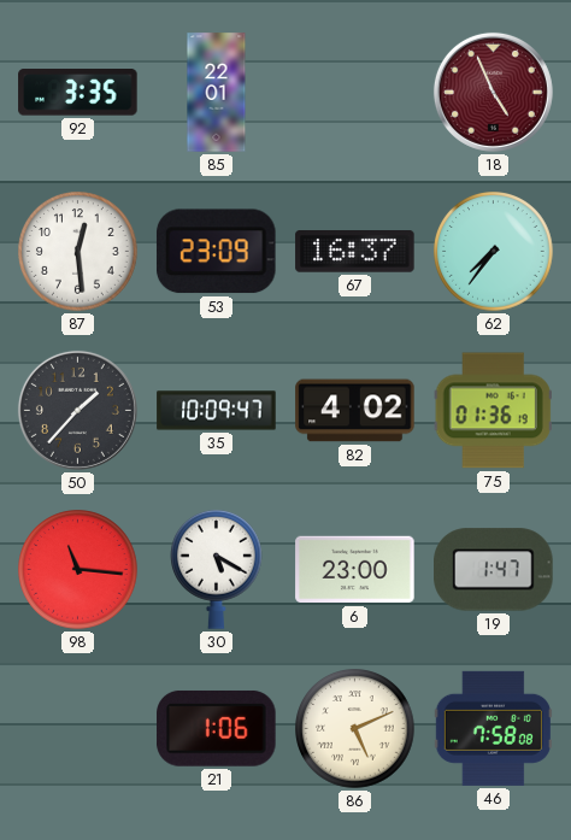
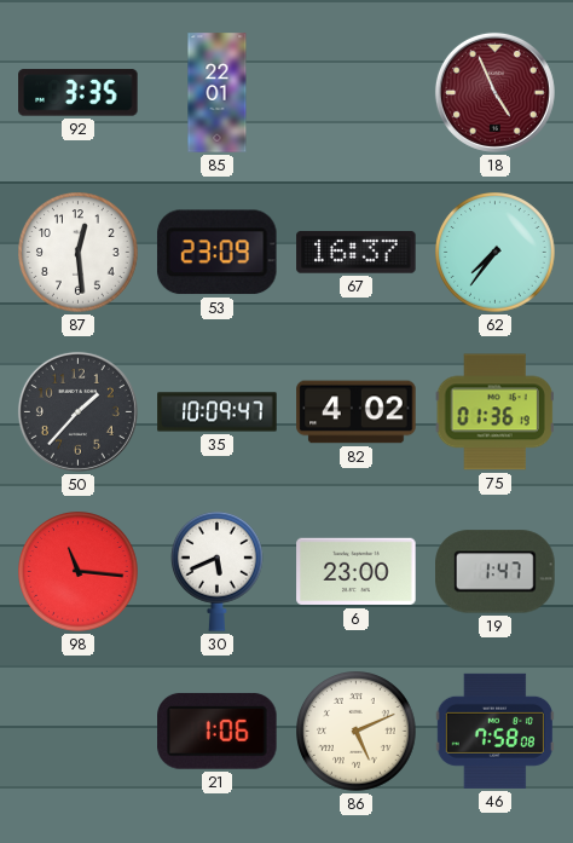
30: 5:20 -> 5:41
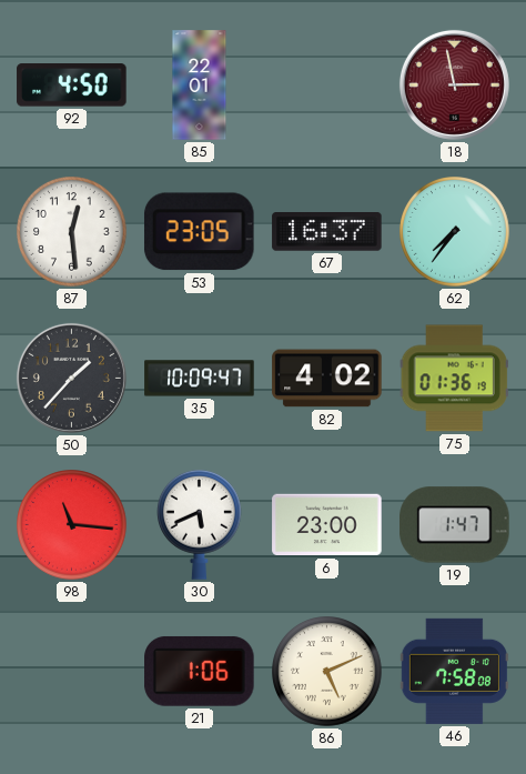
92: 3:35 -> 4:50
18: 4:56 -> 2:58
53: 23:09 -> 23:05
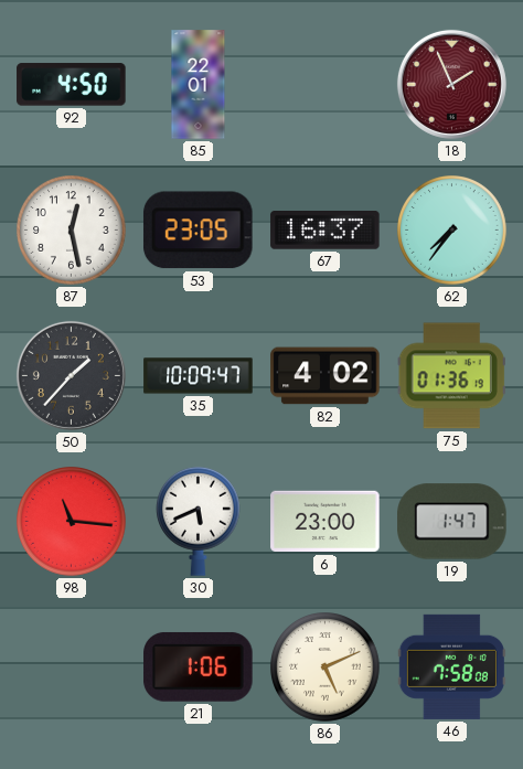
18: 2:58 -> 1:56
87: 12:29 -> 12:28
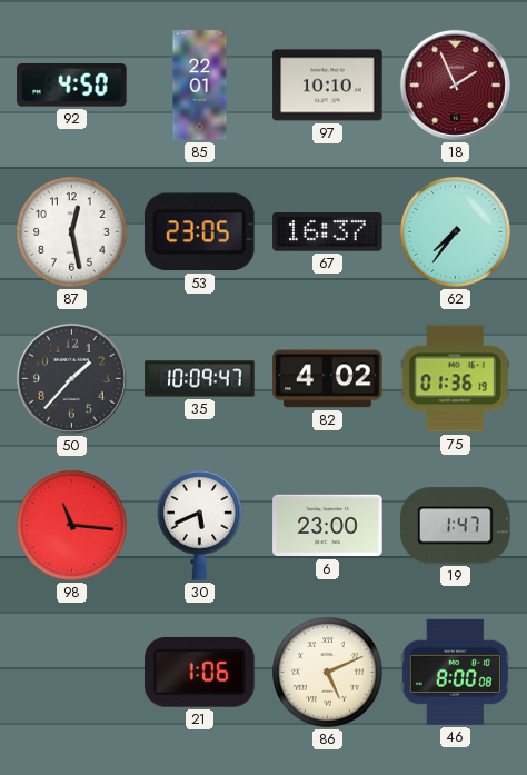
97: none -> 10:10
46: 7:58 -> 8:00
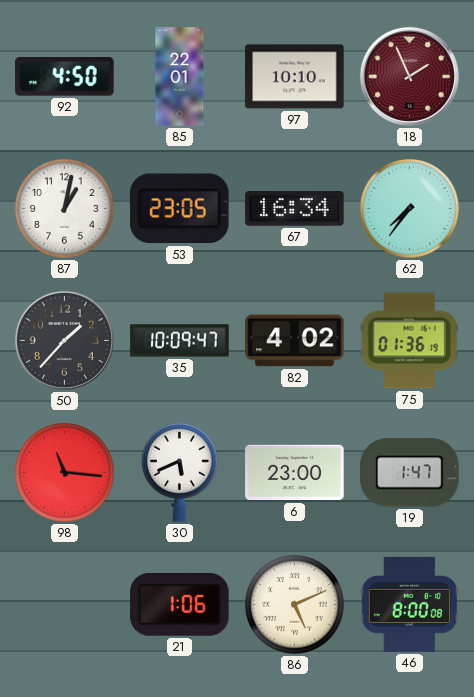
87: 12:28 -> 1:02
67: 16:37 -> 16:34
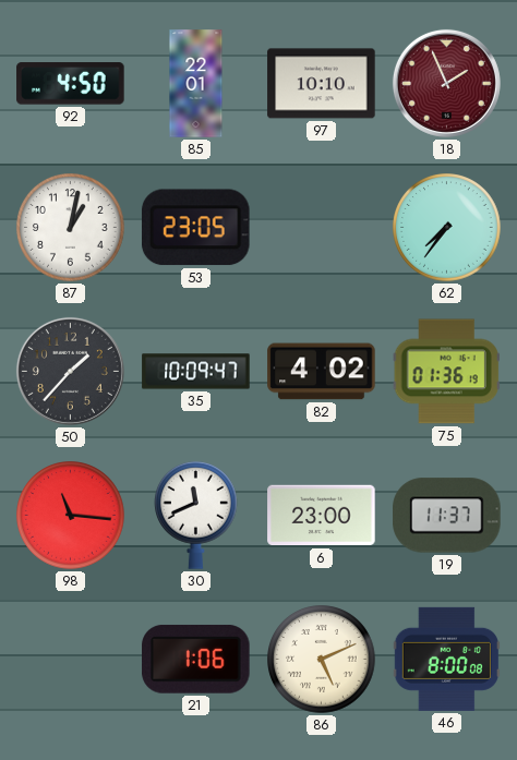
67: 16:34 -> none
30: 5:41 -> 11:41
19: 1:47 -> 11:37
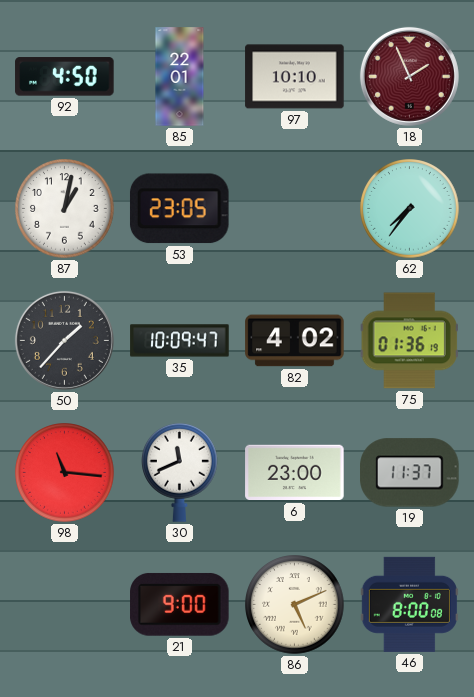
21: 1:06 -> 9:00
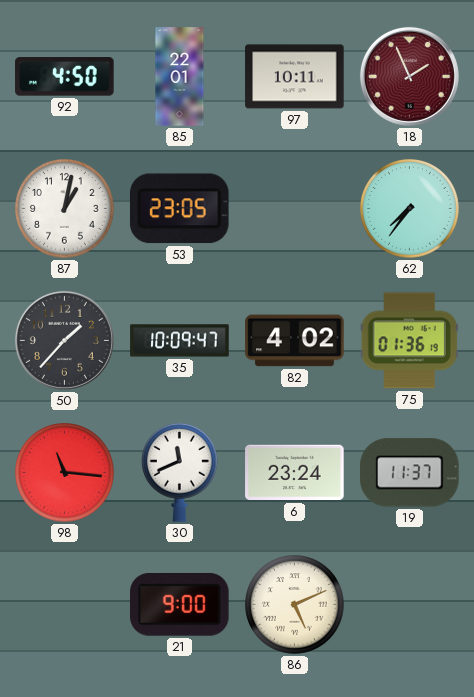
97: 10:10 -> 10:11
6: 23:00 -> 23:24
46: 8:00 -> none
